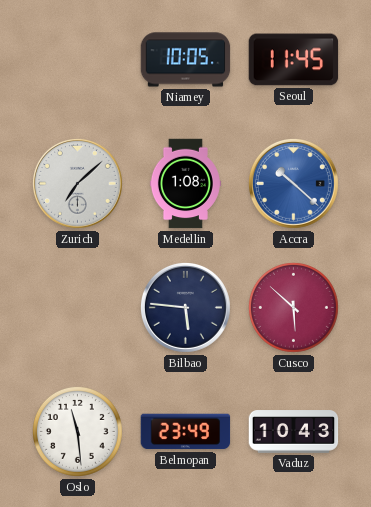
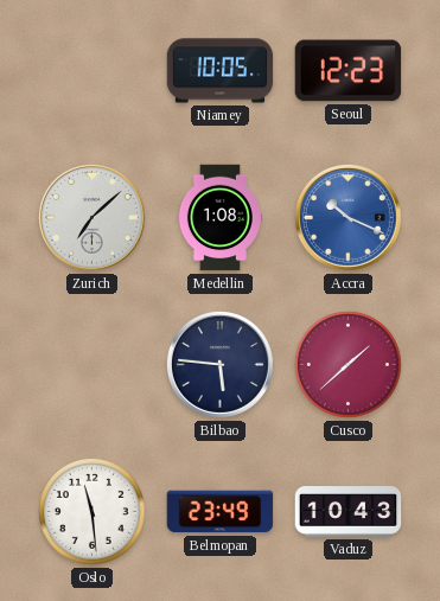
Seoul: 11:45 -> 12:23
Accra: 10:22 -> 10:19
Cusco: 5:52 -> 1:38
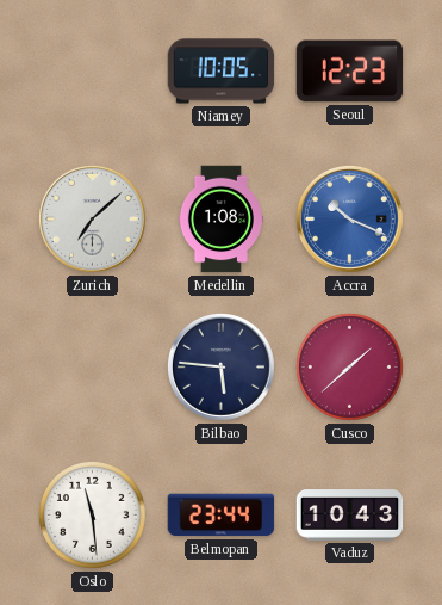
Belmopan: 23:49 -> 23:44
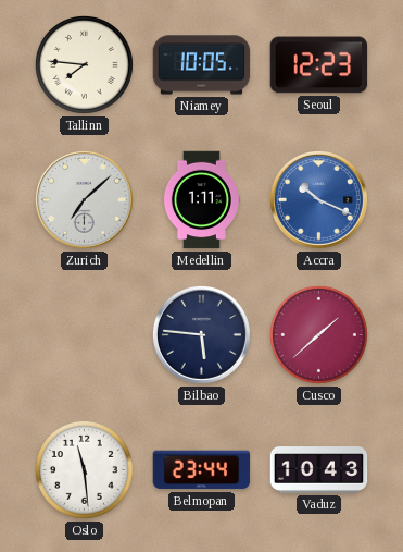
Tallinn: none -> 7:46
Medellin: 1:08 -> 1:11
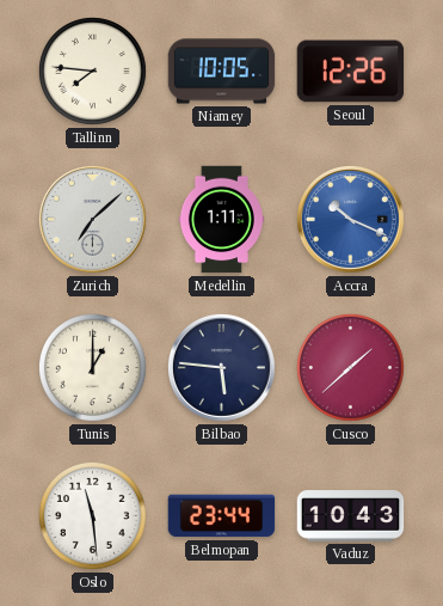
Seoul: 12:23 -> 12:26
Tunis: none -> 1:00
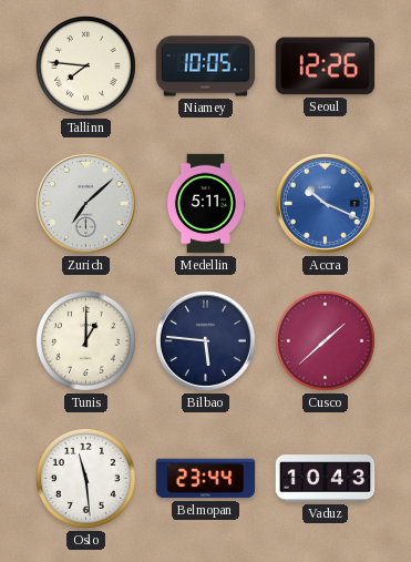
Medellin: 1:11 -> 5:11
